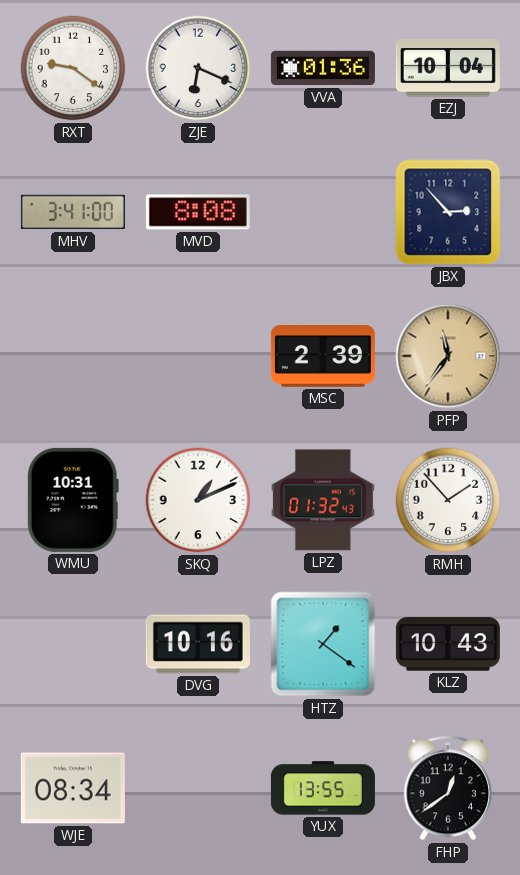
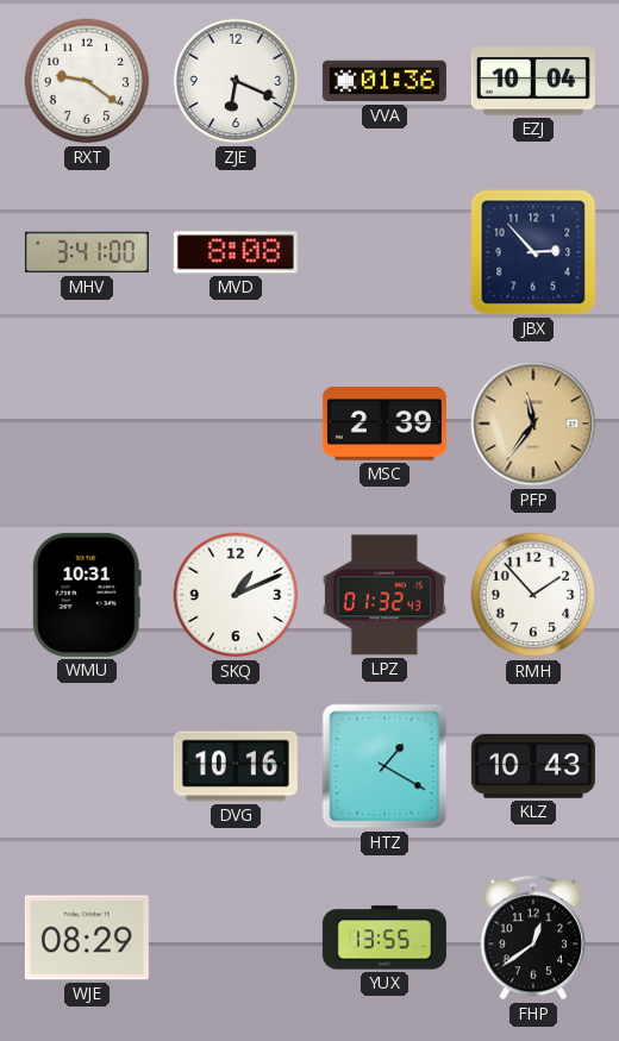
HTZ: 1:21 -> 1:20
WJE: 08:34 -> 08:29
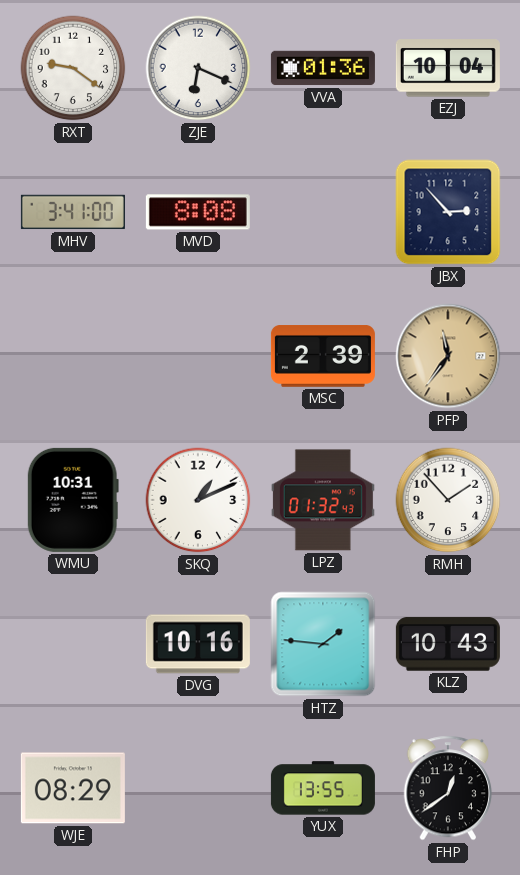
HTZ: 1:20 -> 1:46
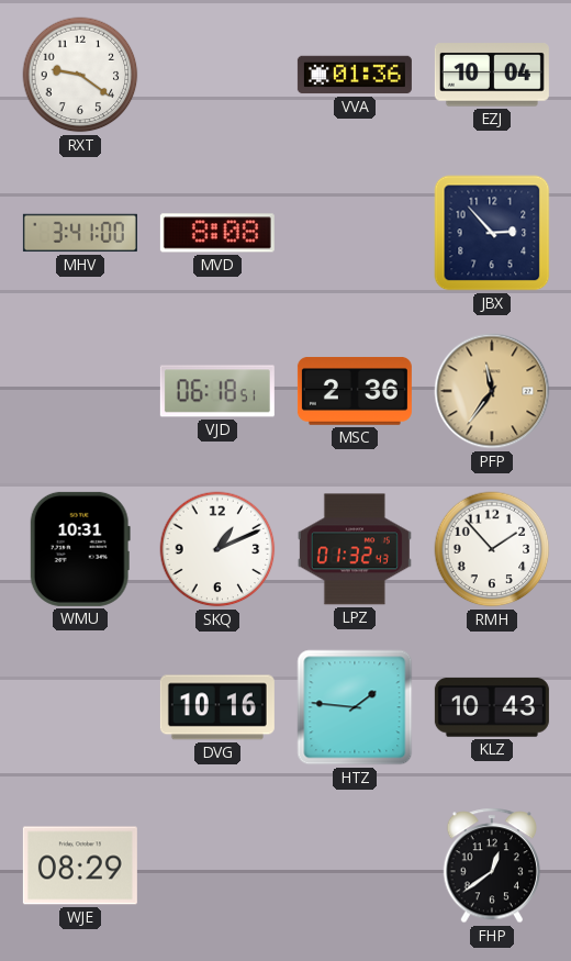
ZJE: 6:19 -> none
VJD: none -> 06:18
MSC: 2:39 -> 2:36
YUX: 13:55 -> none
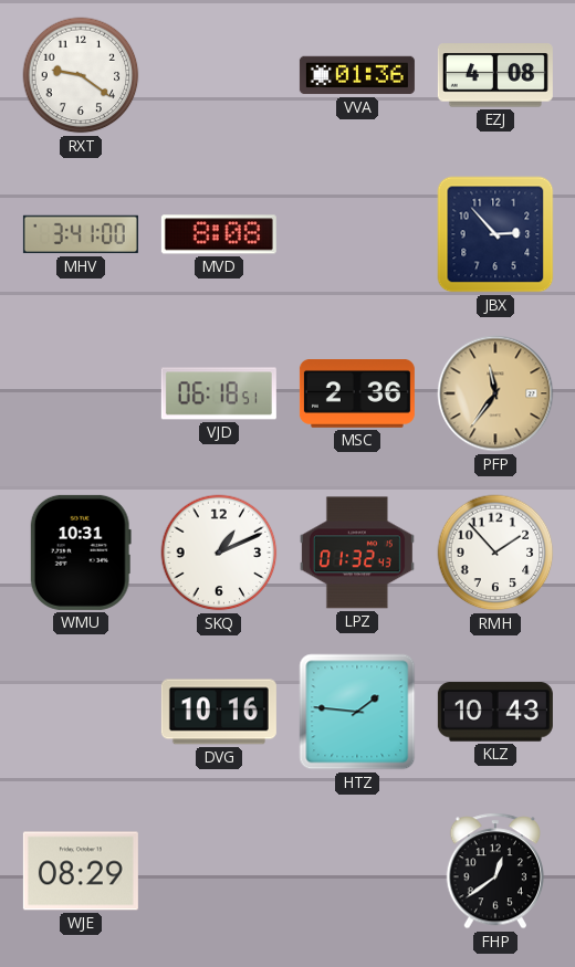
EZJ: 10:04 -> 4:08
